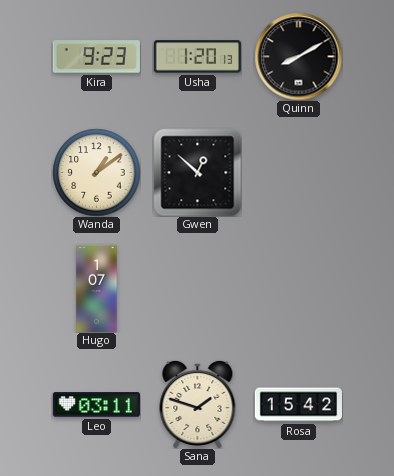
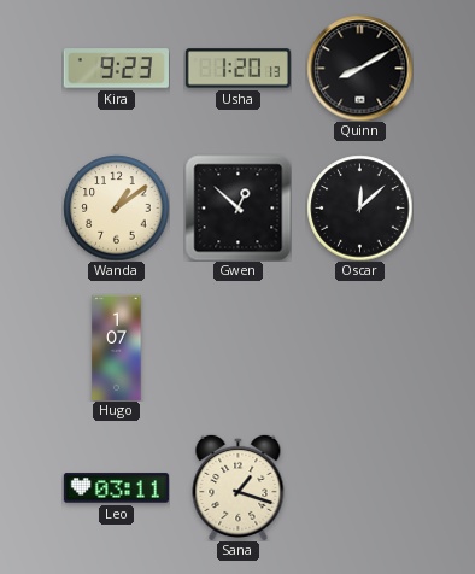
Oscar: none -> 12:08
Sana: 1:48 -> 1:18
Rosa: 15:42 -> none
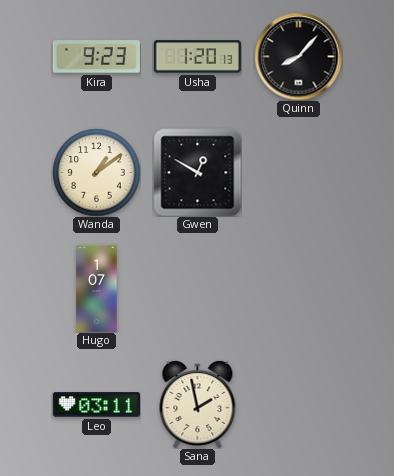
Quinn: 8:10 -> 8:07
Gwen: 12:52 -> 12:50
Oscar: 12:08 -> none
Sana: 1:18 -> 1:58
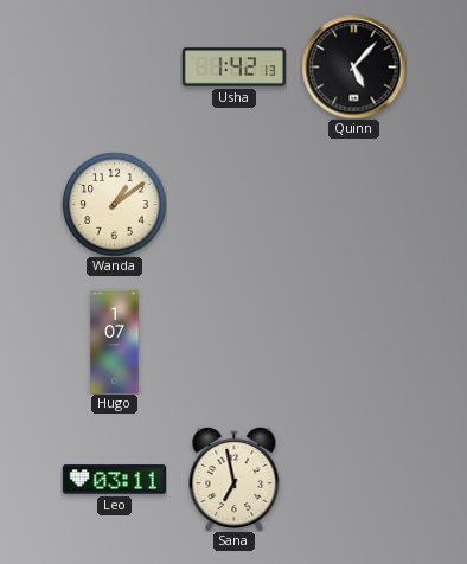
Kira: 9:23 -> none
Usha: 1:20 -> 1:42
Quinn: 8:07 -> 5:07
Gwen: 12:50 -> none
Sana: 1:58 -> 6:58
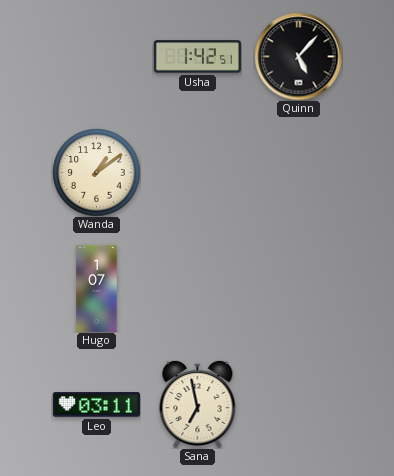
Usha: 1:42:13 -> 1:42:51
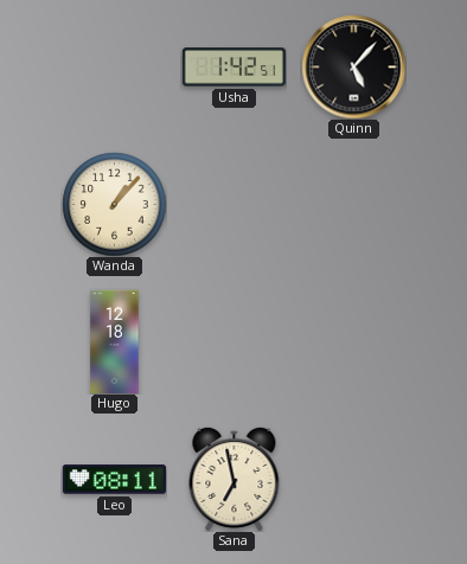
Wanda: 1:09 -> 1:07
Hugo: 1:07 -> 12:18
Leo: 03:11 -> 08:11
